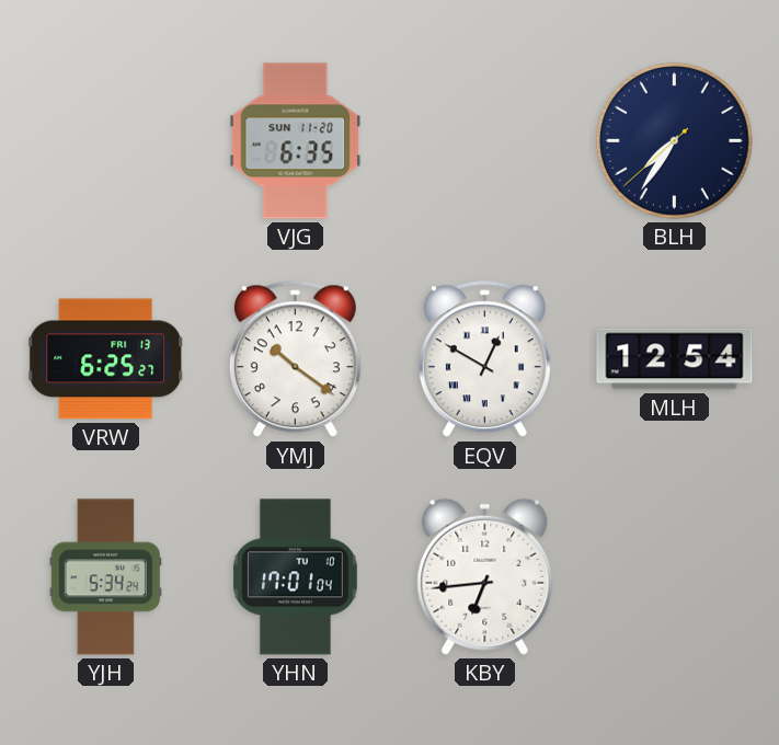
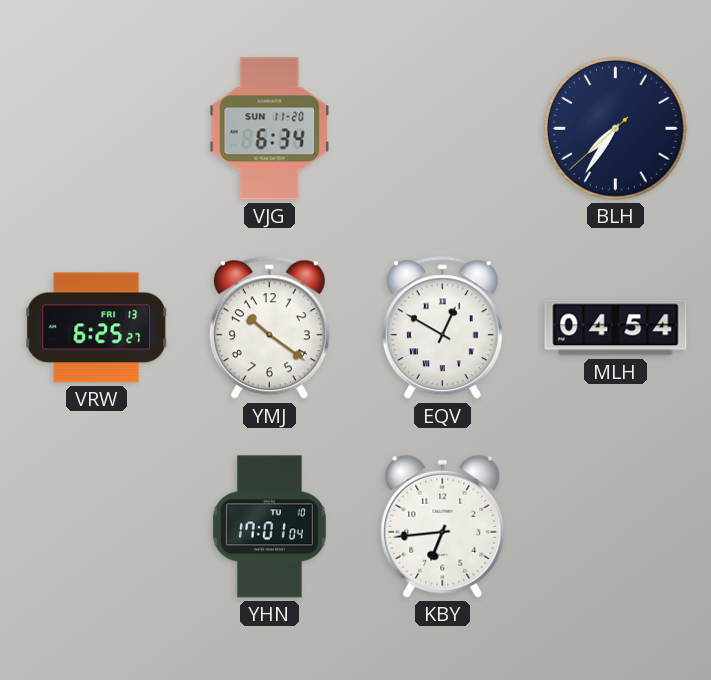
VJG: 6:35 -> 6:34
MLH: 12:54 -> 04:54
YJH: 5:34 -> none
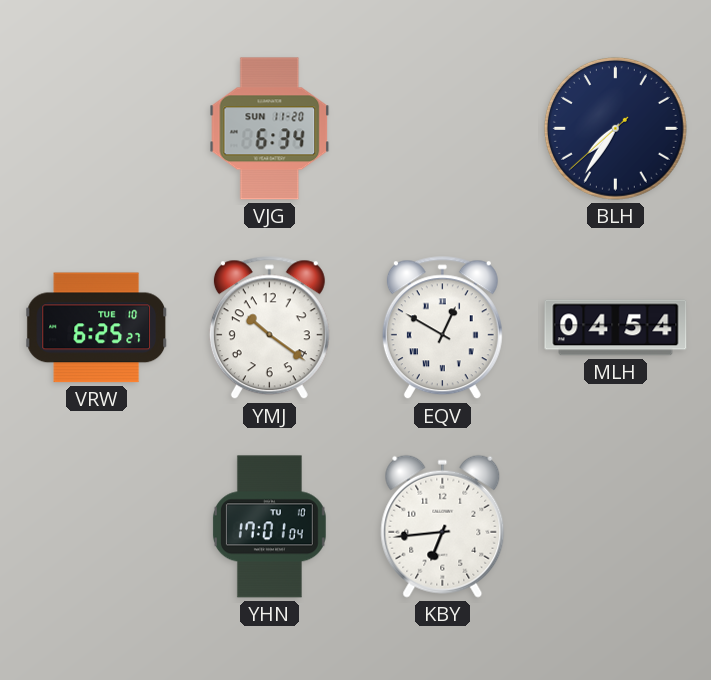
VRW date: FRI 13 -> TUE 10
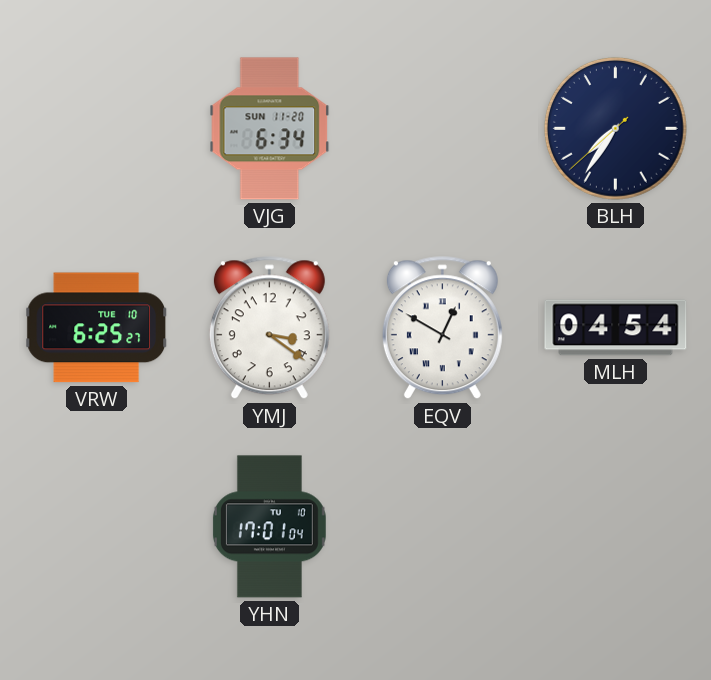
YMJ: 10:21 -> 3:21
KBY: 6:44 -> none
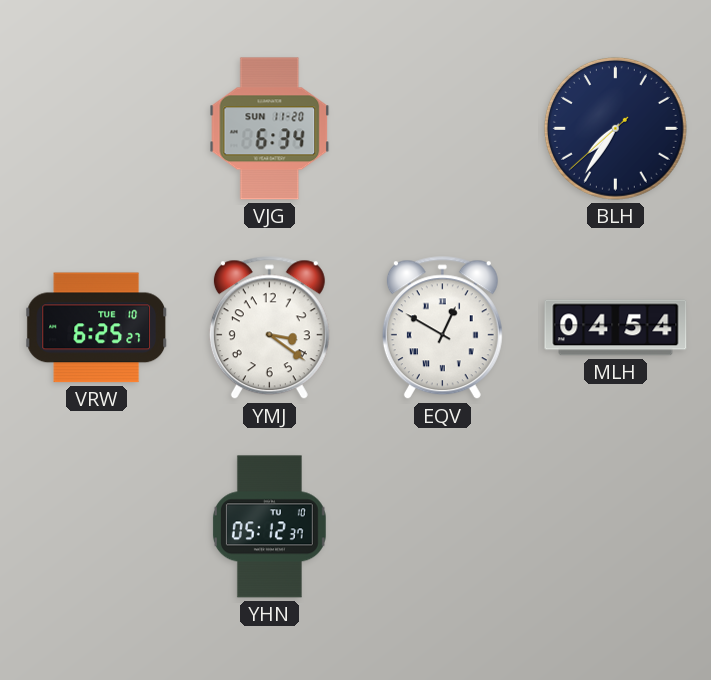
YHN: 17:01 -> 05:12
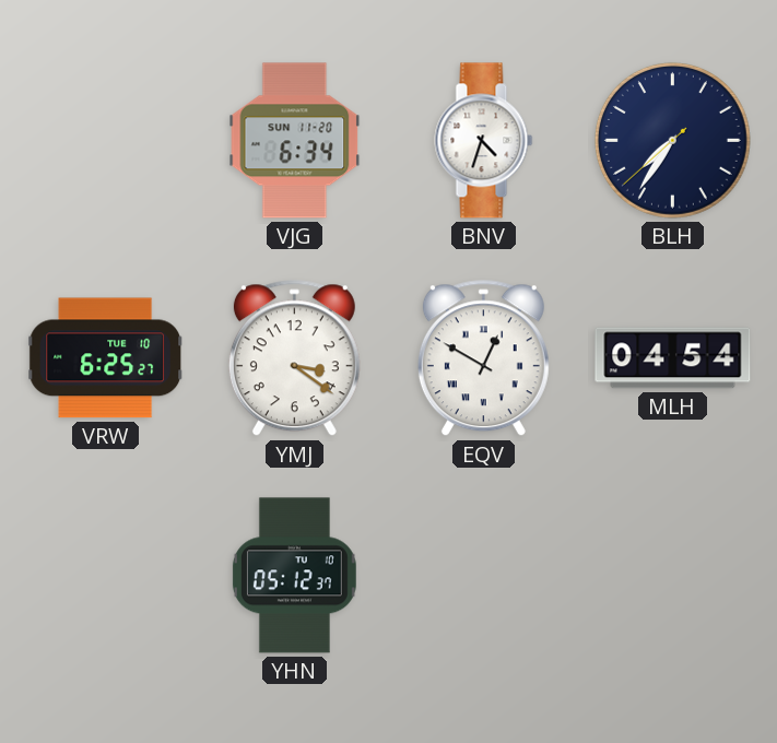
BNV: none -> 4:33
